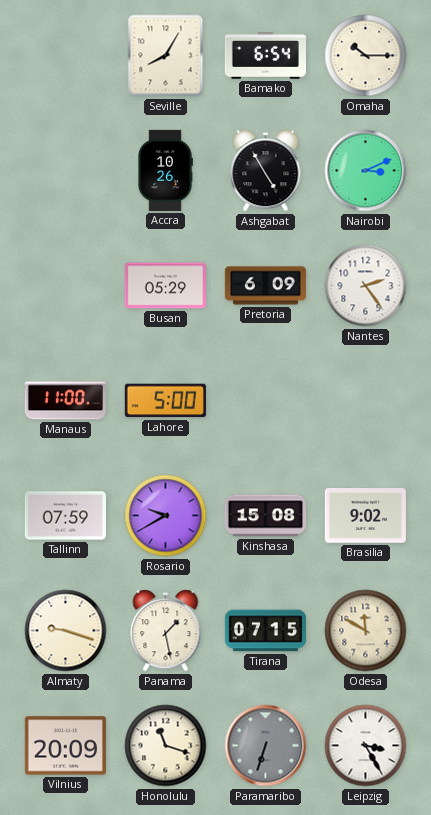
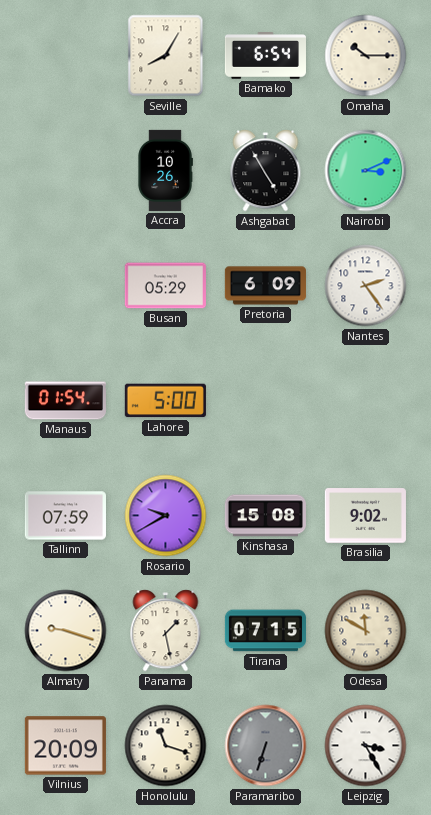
Manaus: 11:00 -> 01:54
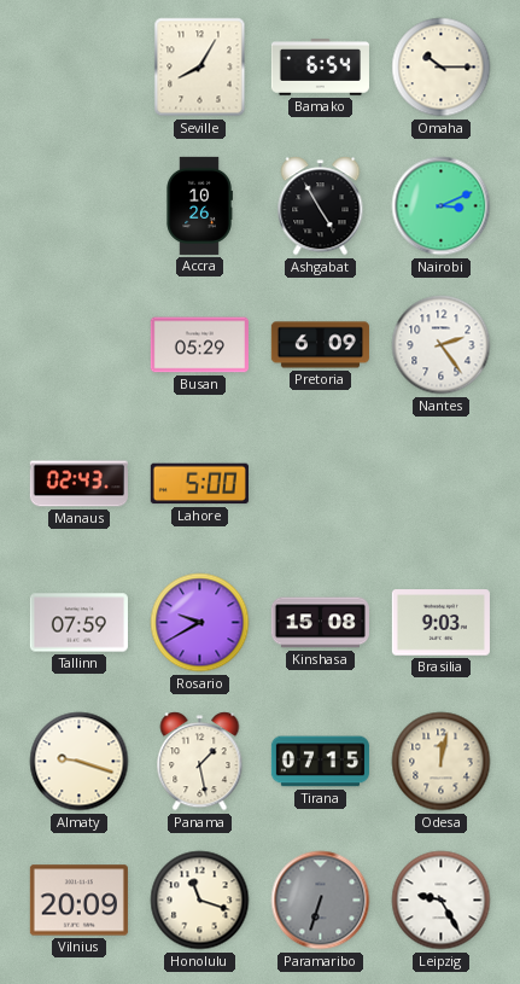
Manaus: 01:54 -> 02:43
Brasilia: 9:02 -> 9:03
Odesa: 11:50 -> 12:02
Leipzig: 3:25 -> 9:25
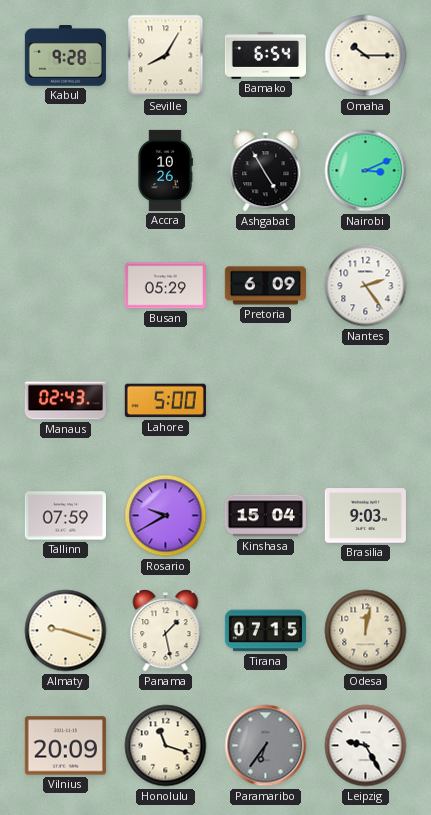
Kabul: none -> 9:28
Kinshasa: 15:08 -> 15:04
Paramaribo: 6:33 -> 6:36
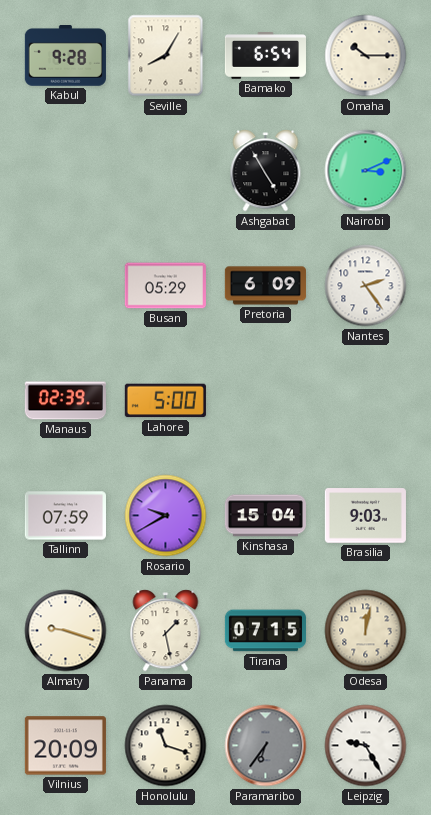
Accra: 10:26 -> none
Manaus: 02:43 -> 02:39
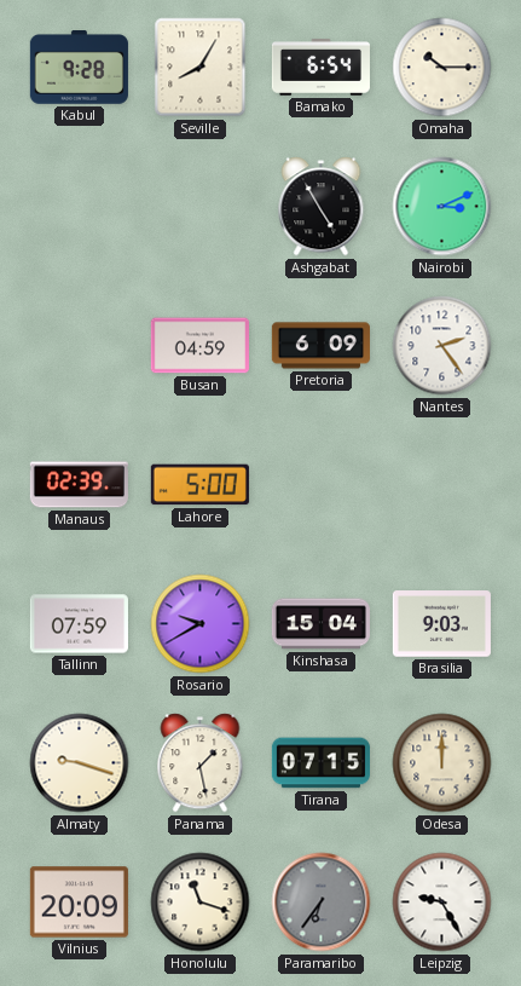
Busan: 05:29 -> 04:59
Odesa: 12:02 -> 12:00
